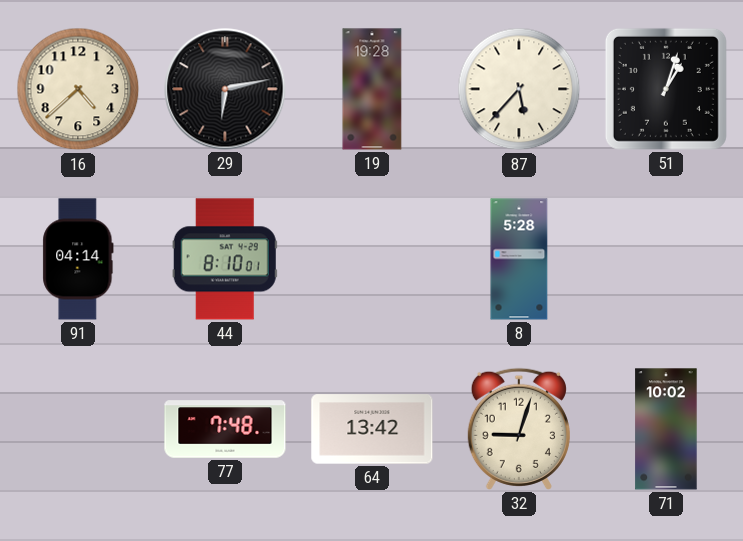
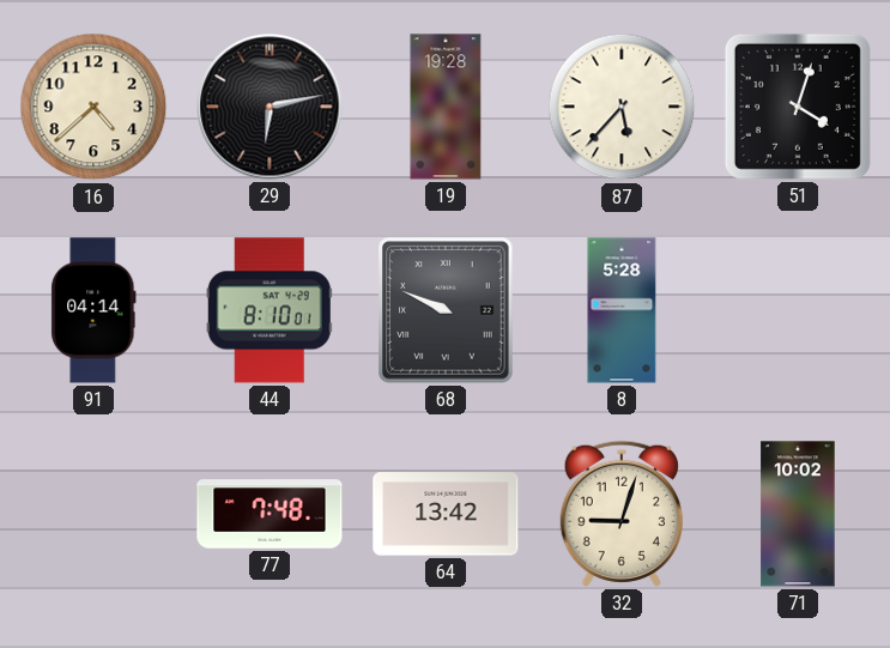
51: 1:03 -> 4:03
68: none -> 9:49
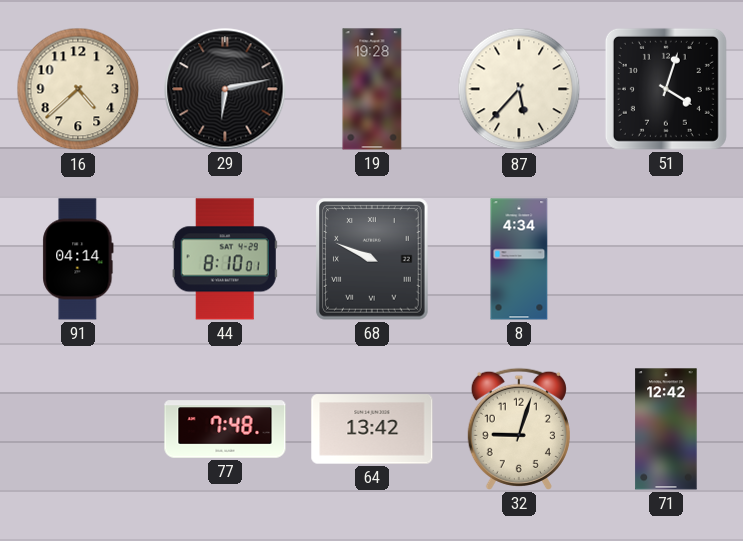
8: 5:28 -> 4:34
71: 10:02 -> 12:42
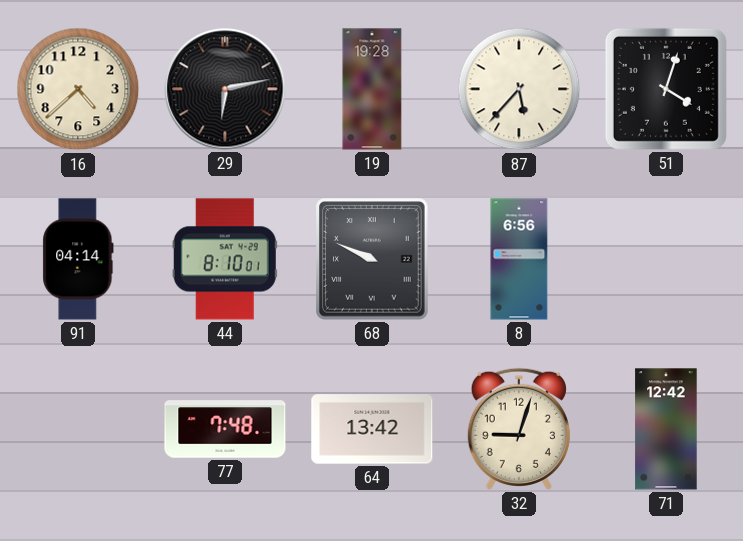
8: 4:34 -> 6:56
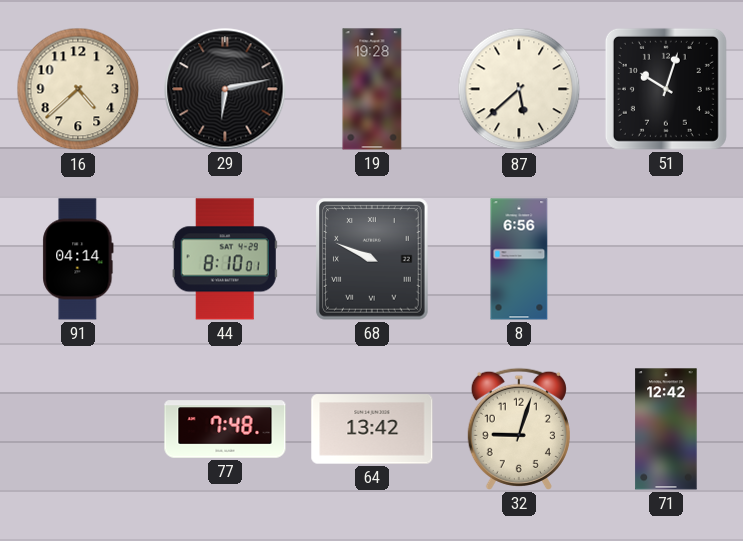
87: 5:37 -> 5:38
51: 4:03 -> 10:03
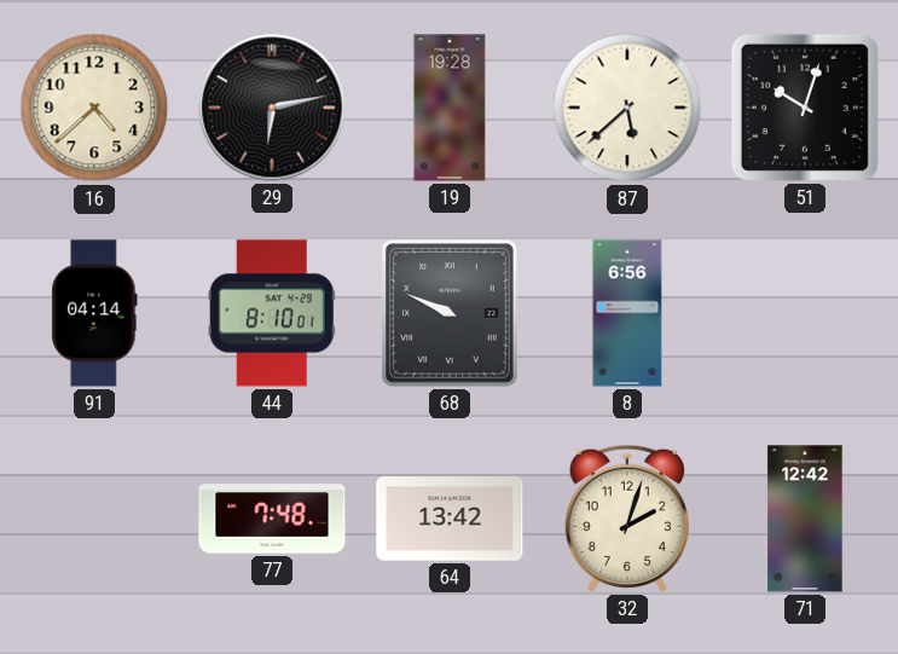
32: 9:03 -> 2:03
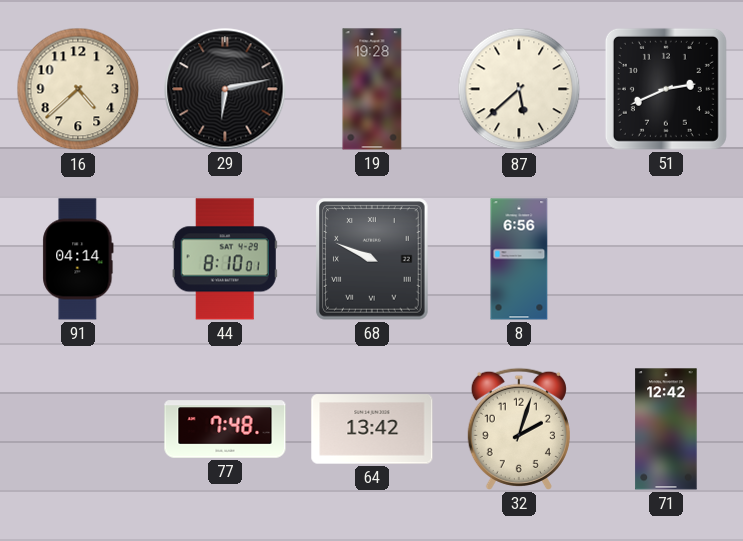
51: 10:03 -> 2:41
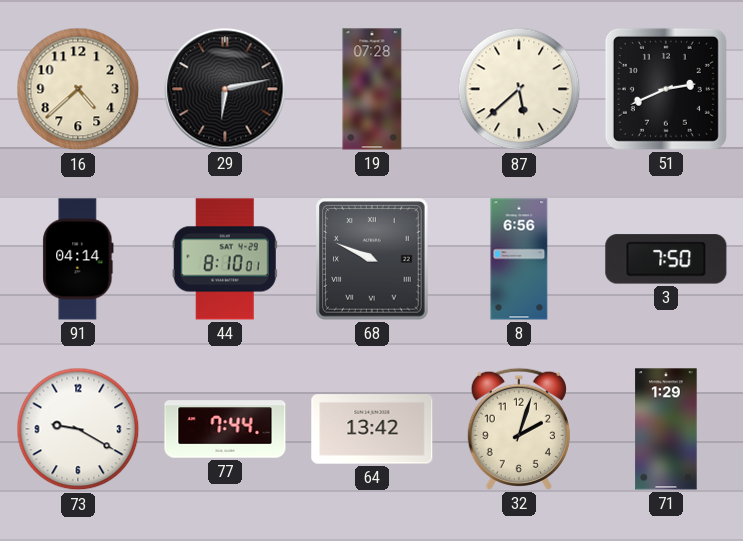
19: 19:28 -> 07:28
3: none -> 7:50
73: none -> 9:20
77: 7:48 -> 7:44
71: 12:42 -> 1:29
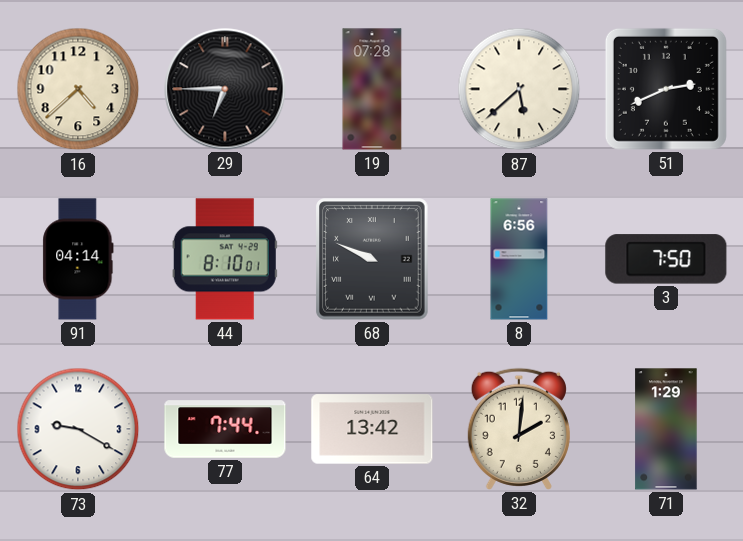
29: 6:13 -> 6:45
32: 2:03 -> 2:01
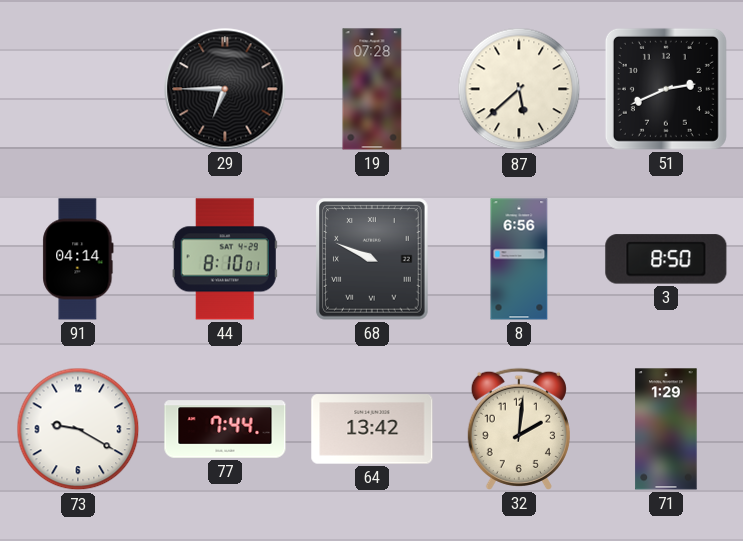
16: 4:38 -> none
3: 7:50 -> 8:50
